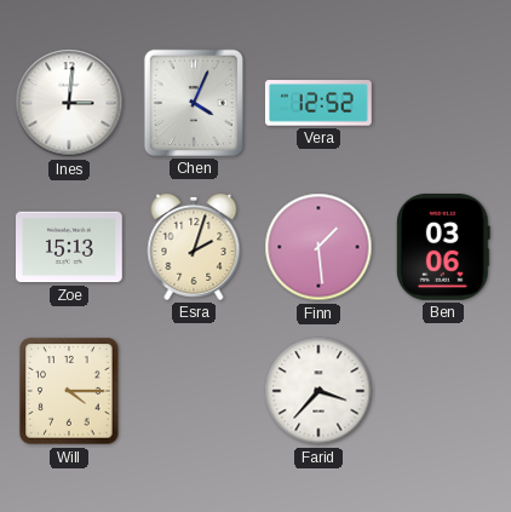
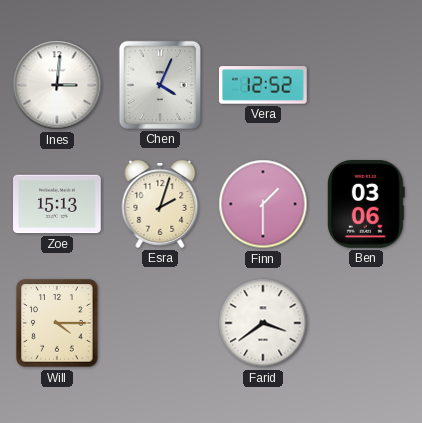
Finn: 1:29 -> 1:30
Farid: 3:37 -> 3:39
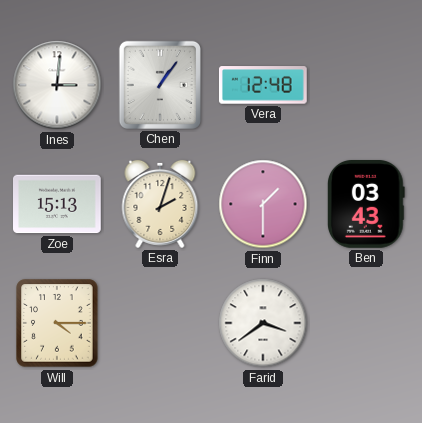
Chen: 4:04 -> 1:06
Vera: 12:52 -> 12:48
Ben: 03:06 -> 03:43
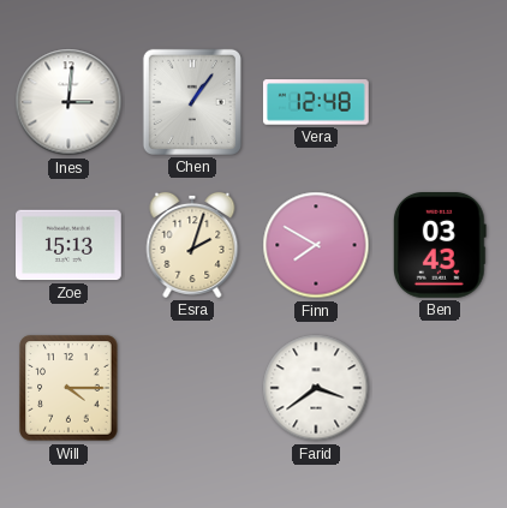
Finn: 1:30 -> 7:50
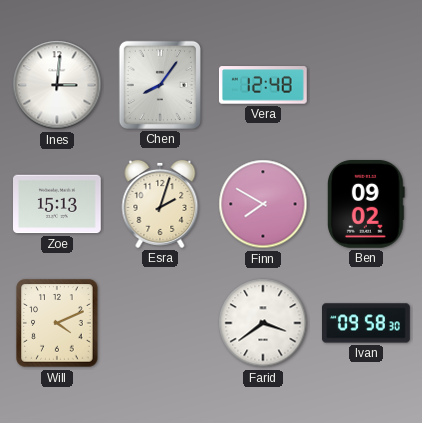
Chen: 1:06 -> 8:06
Ben: 03:43 -> 09:02
Will: 4:15 -> 4:11
Ivan: none -> 09:58
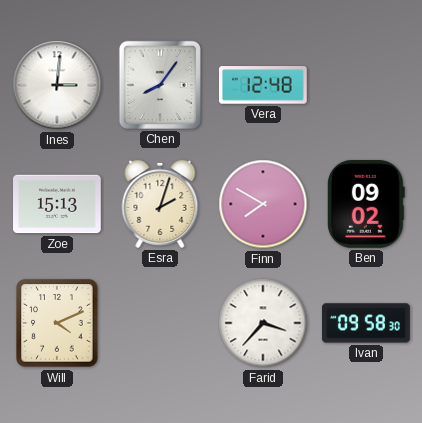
Farid: 3:39 -> 3:37
